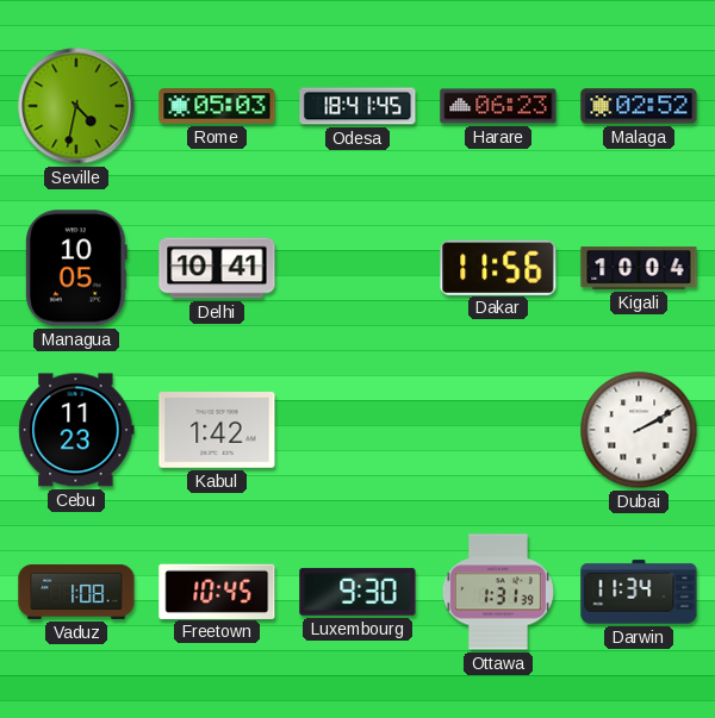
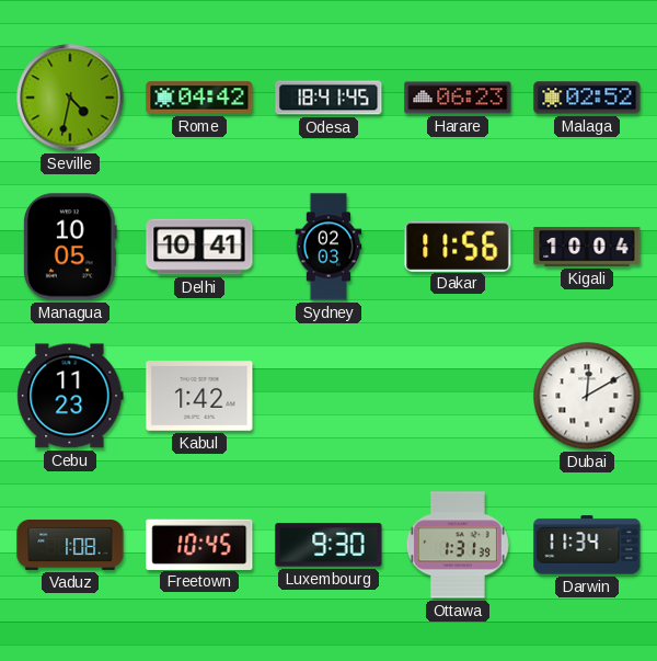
Rome: 05:03 -> 04:42
Sydney: none -> 02:03
Dubai: 2:10 -> 12:10
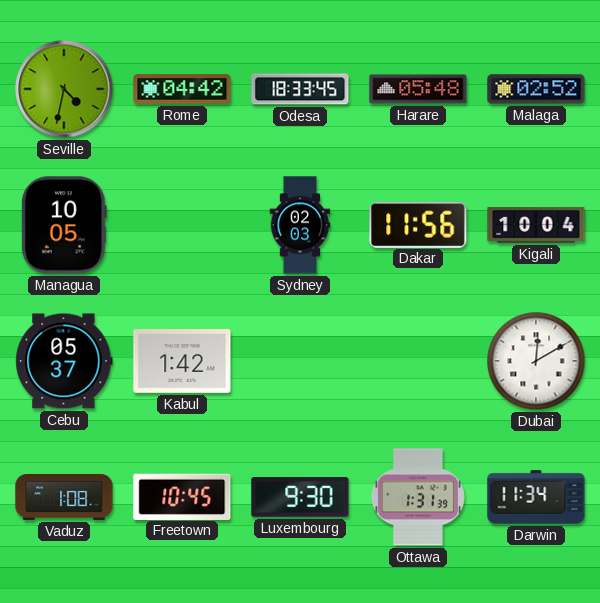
Odesa: 18:41 -> 18:33
Harare: 06:23 -> 05:48
Delhi: 10:41 -> none
Cebu: 11:23 -> 05:37
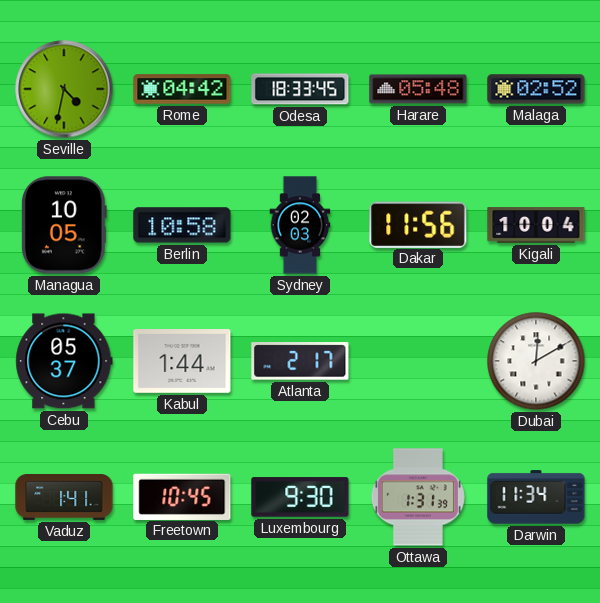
Berlin: none -> 10:58
Kabul: 1:42 -> 1:44
Atlanta: none -> 2:17
Vaduz: 1:08 -> 1:41
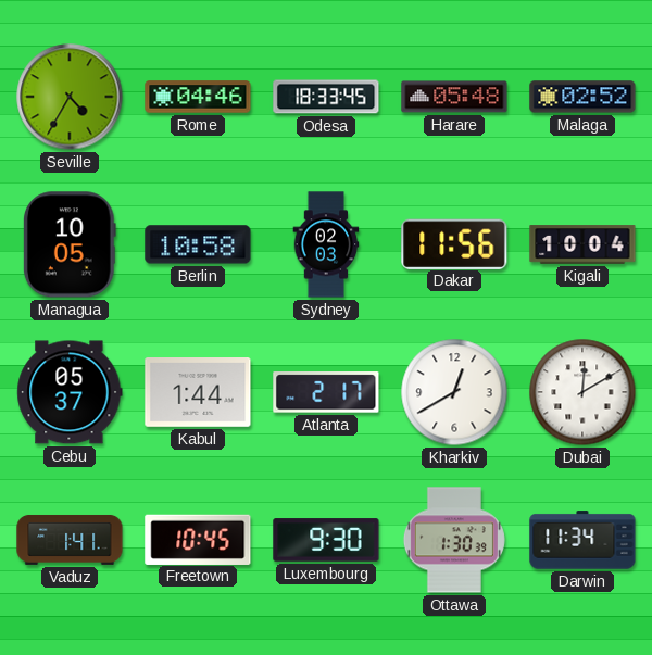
Seville: 4:32 -> 4:35
Rome: 04:42 -> 04:46
Kharkiv: none -> 12:40
Ottawa: 1:31 -> 1:30
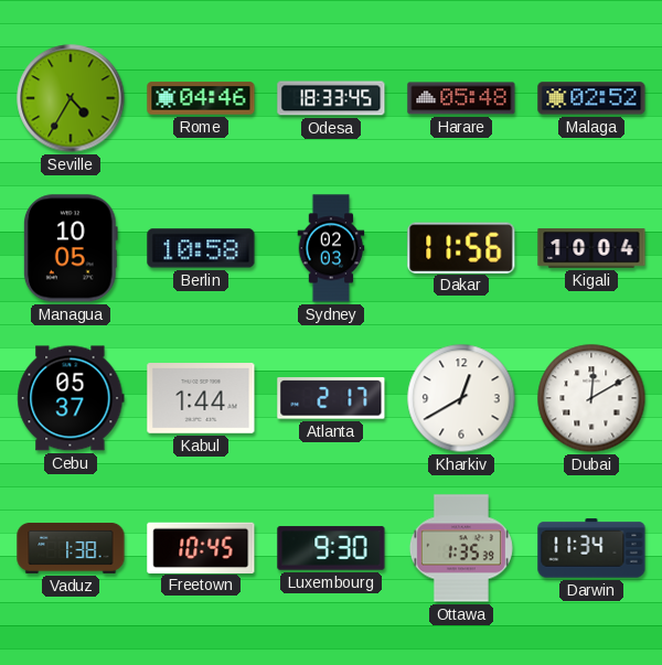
Vaduz: 1:41 -> 1:38
Ottawa: 1:30 -> 1:35
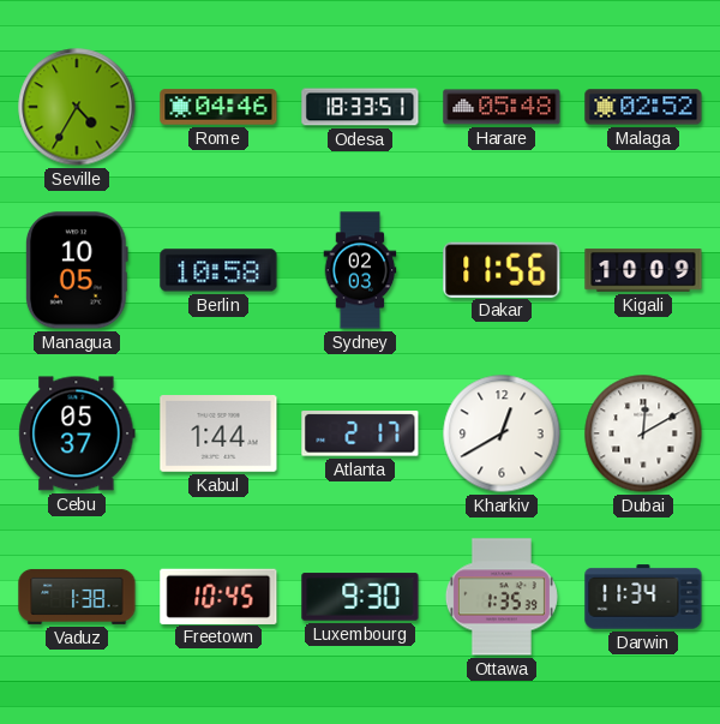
Odesa: 18:33:45 -> 18:33:51
Kigali: 10:04 -> 10:09
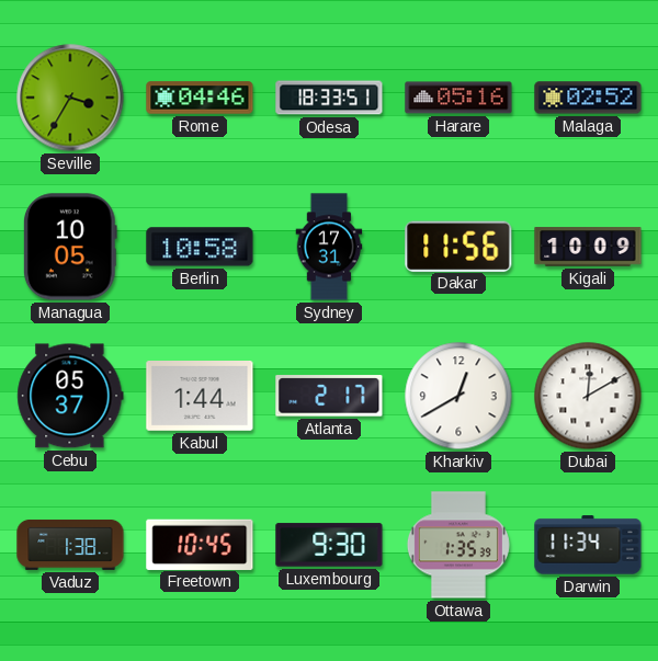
Seville: 4:35 -> 3:35
Harare: 05:48 -> 05:16
Sydney: 02:03 -> 17:31
